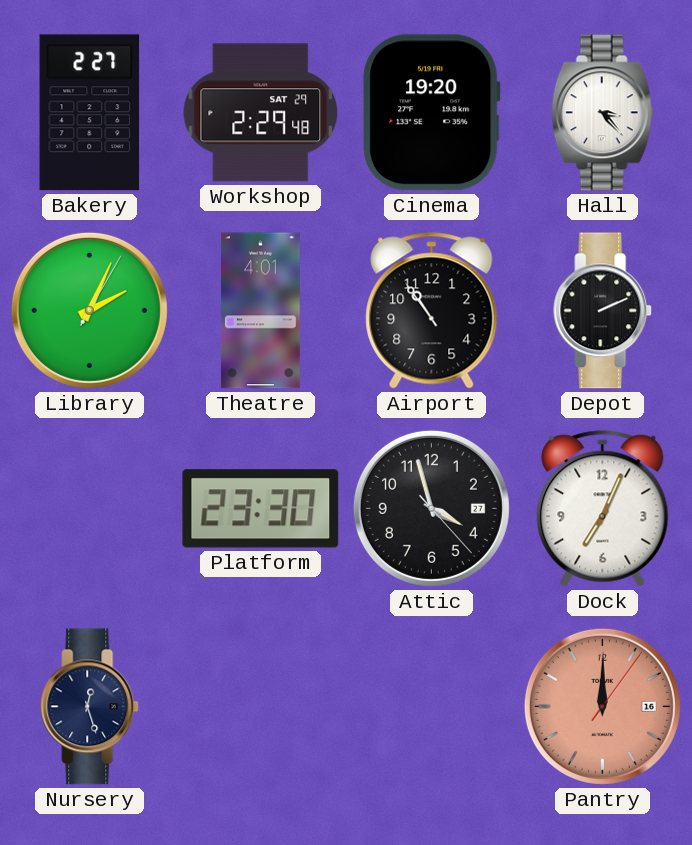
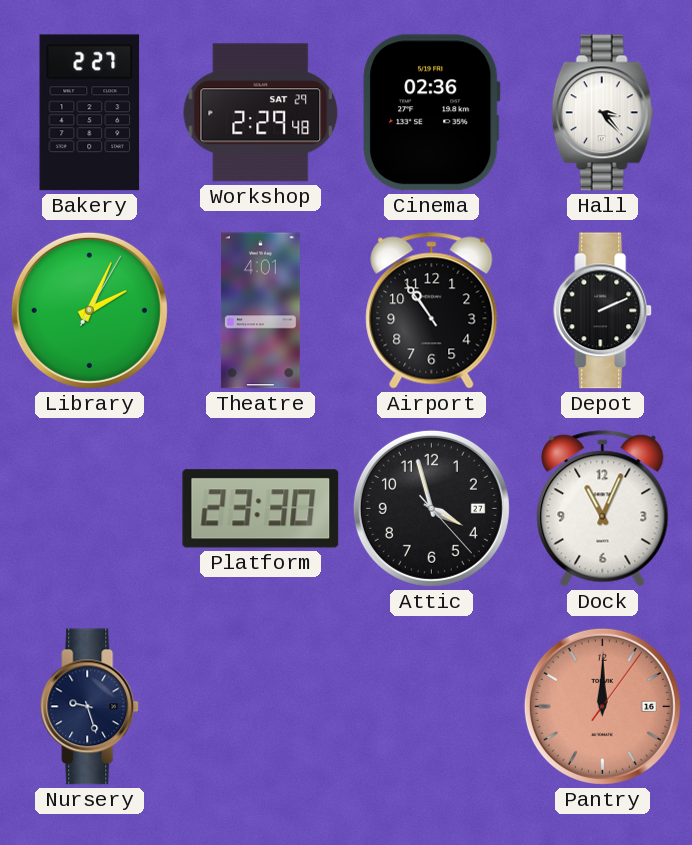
Cinema: 19:20 -> 02:36
Dock: 7:04 -> 11:04
Nursery: 12:27 -> 9:27
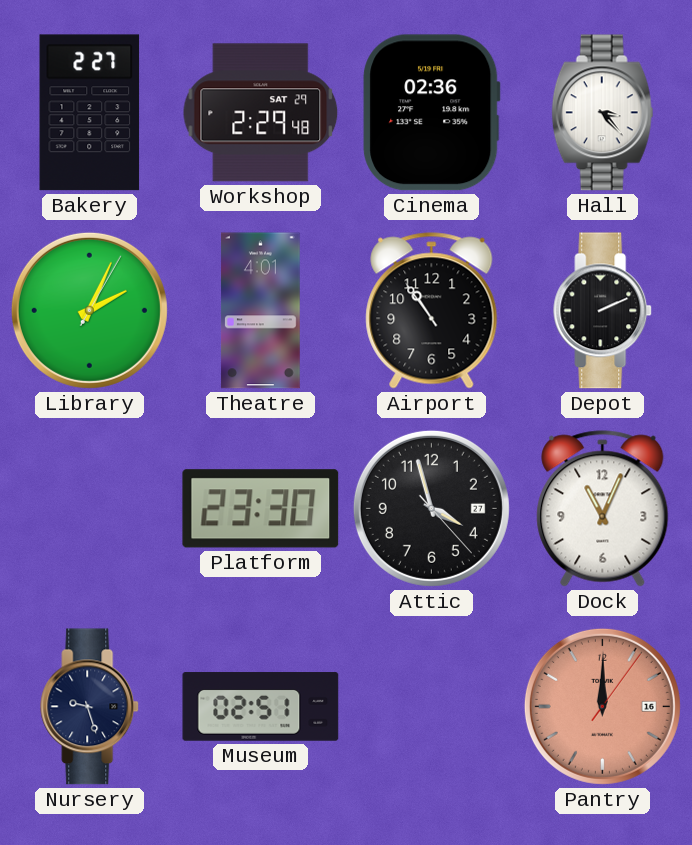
Museum: none -> 02:51
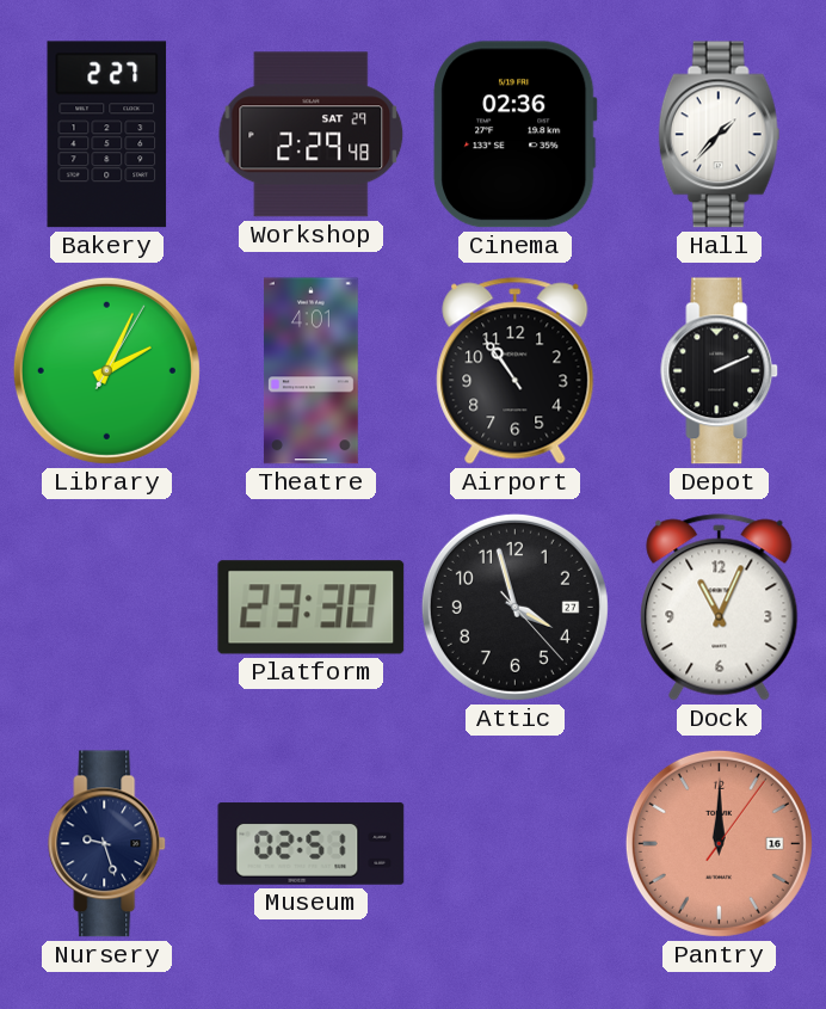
Hall: 3:23 -> 1:37
